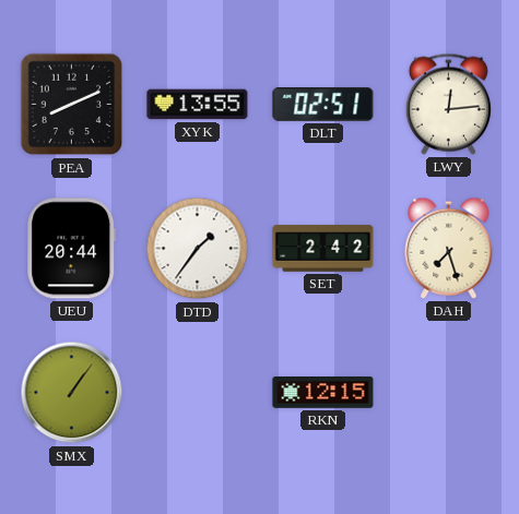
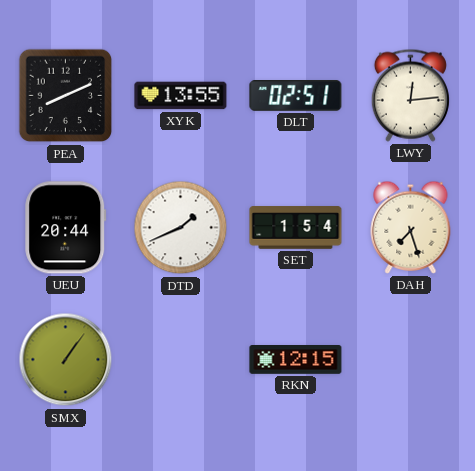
DTD: 1:36 -> 1:41
SET: 2:42 -> 1:54
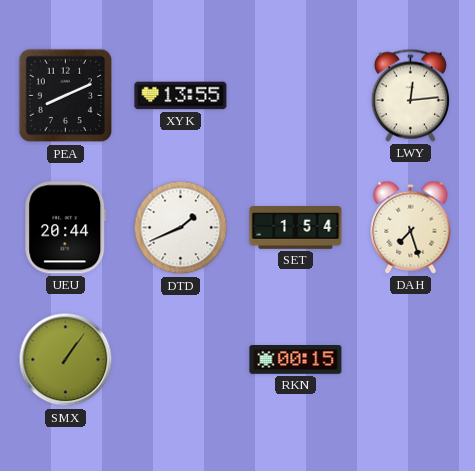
DLT: 02:51 -> none
RKN: 12:15 -> 00:15
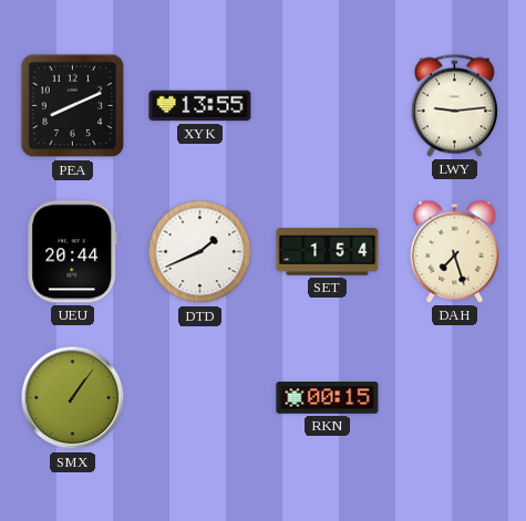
LWY: 12:14 -> 9:14
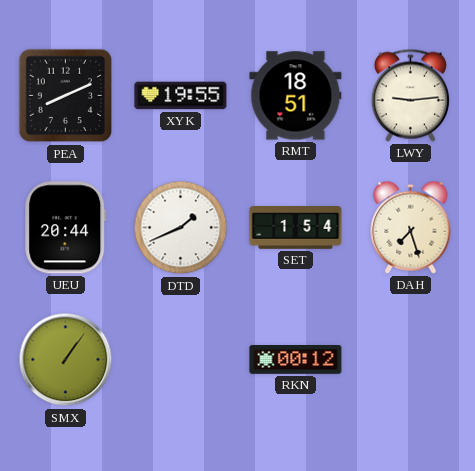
XYK: 13:55 -> 19:55
RMT: none -> 18:51
RKN: 00:15 -> 00:12
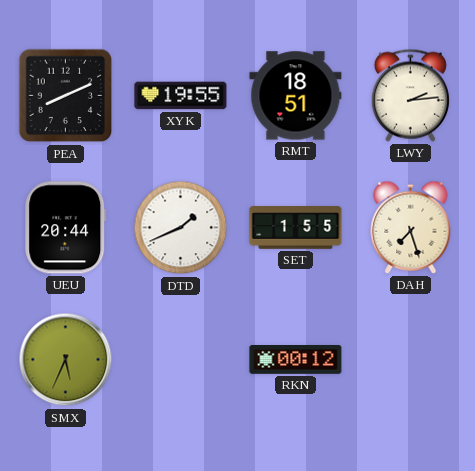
LWY: 9:14 -> 2:14
SET: 1:54 -> 1:55
SMX: 1:06 -> 5:34
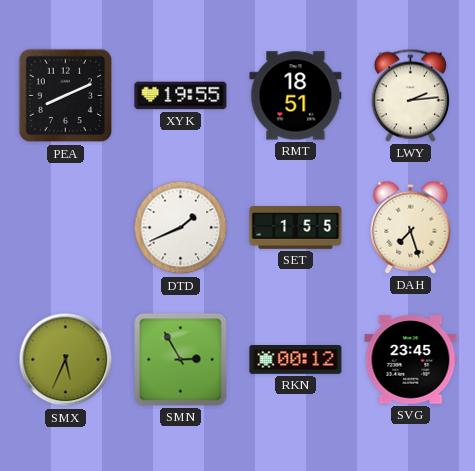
UEU: 20:44 -> none
SMN: none -> 2:55
SVG: none -> 23:45
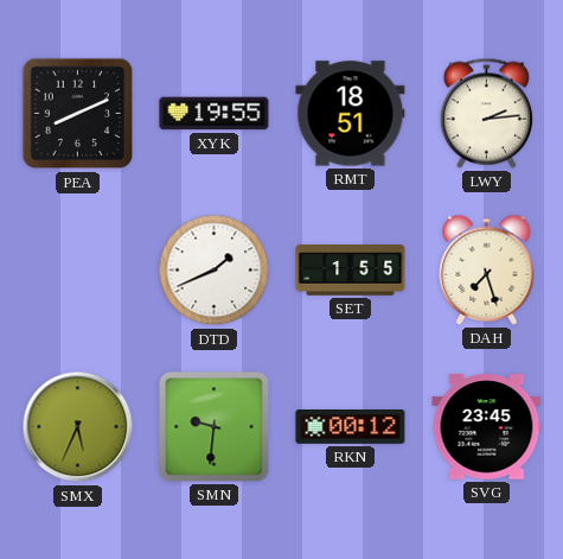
SMN: 2:55 -> 9:31
